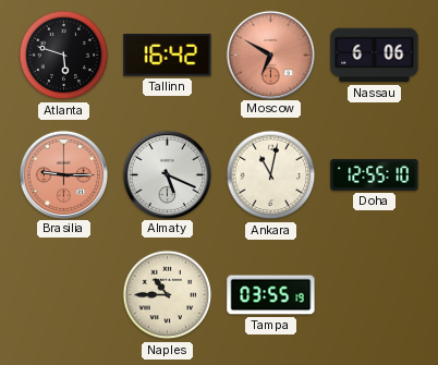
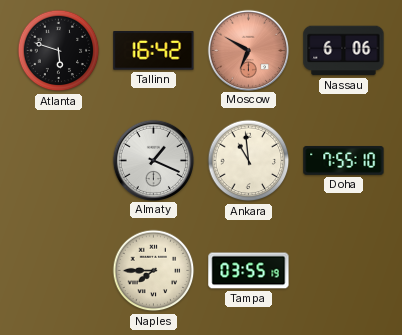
Brasilia: 9:15 -> none
Almaty: 5:19 -> 1:19
Ankara: 11:02 -> 10:59
Doha: 12:55 -> 7:55
Naples: 10:45 -> 7:45
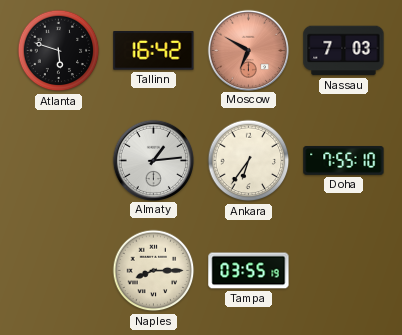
Nassau: 6:06 -> 7:03
Almaty: 1:19 -> 1:14
Ankara: 10:59 -> 6:36
Naples: 7:45 -> 8:15
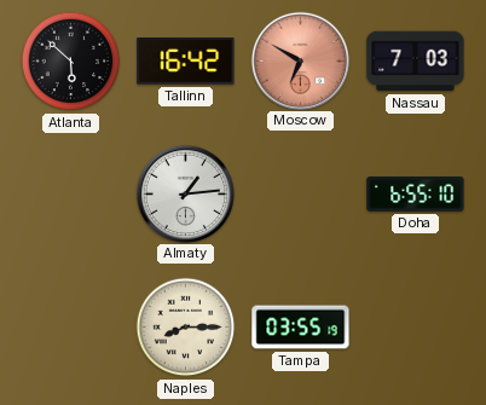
Atlanta: 5:48 -> 5:52
Ankara: 6:36 -> none
Doha: 7:55 -> 6:55
